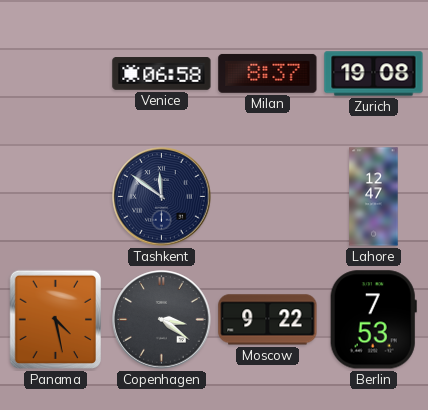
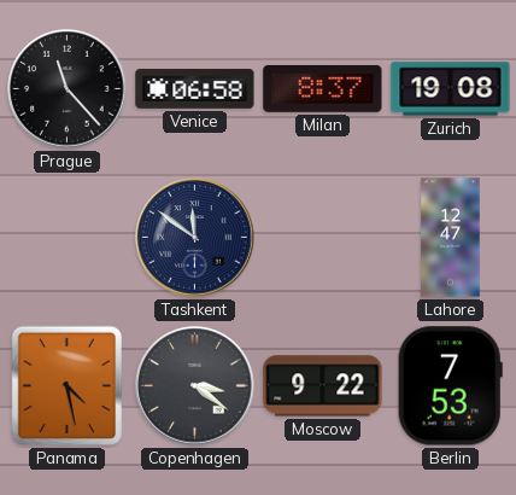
Prague: none -> 11:23
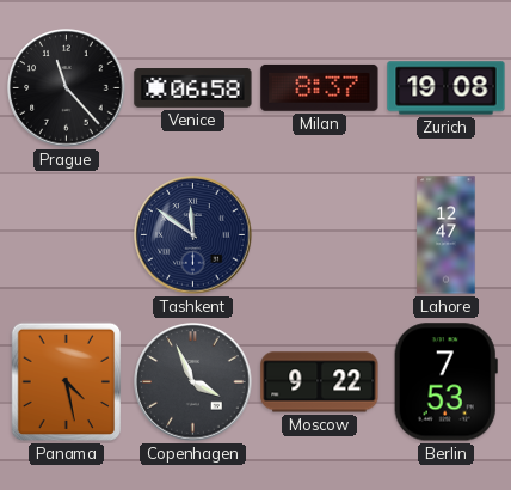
Copenhagen: 3:21 -> 3:56
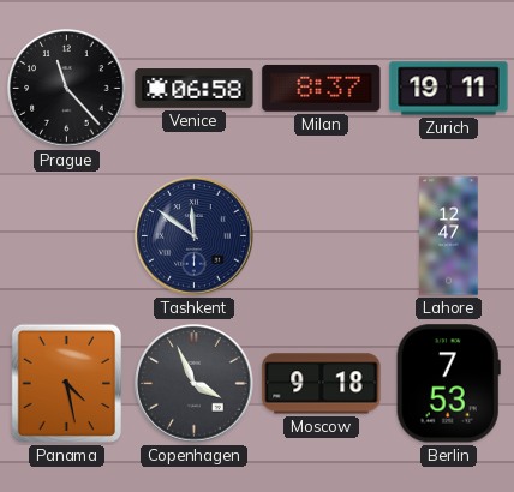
Zurich: 19:08 -> 19:11
Moscow: 9:22 -> 9:18
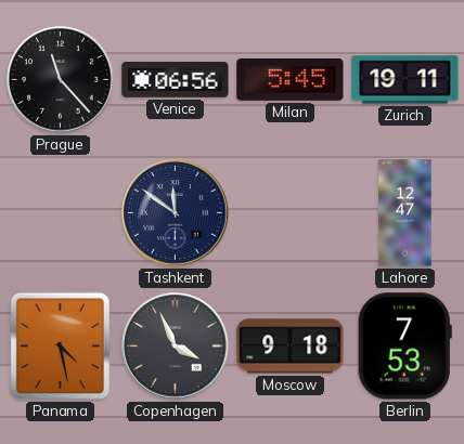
Venice: 06:58 -> 06:56
Milan: 8:37 -> 5:45
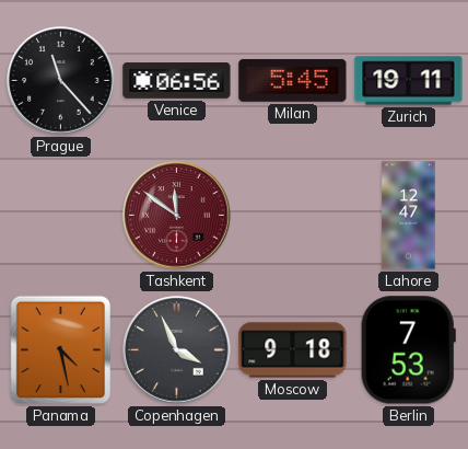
Tashkent dial: navy -> burgundy
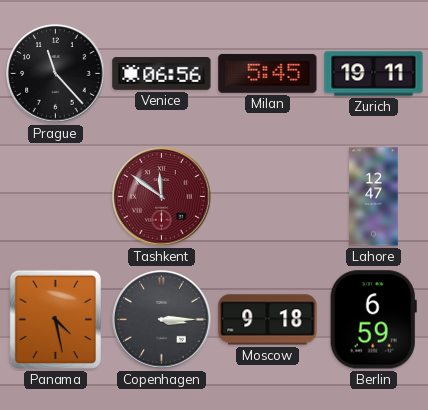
Copenhagen: 3:56 -> 3:15
Berlin: 7:53 -> 6:59
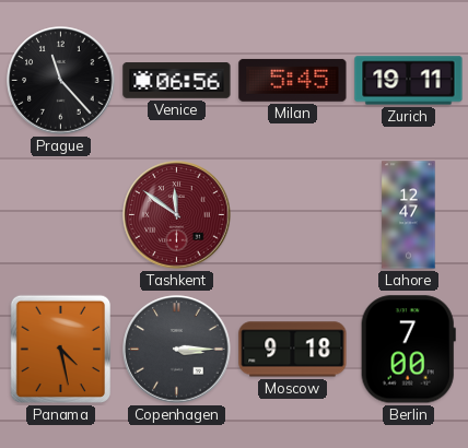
Berlin: 6:59 -> 7:00
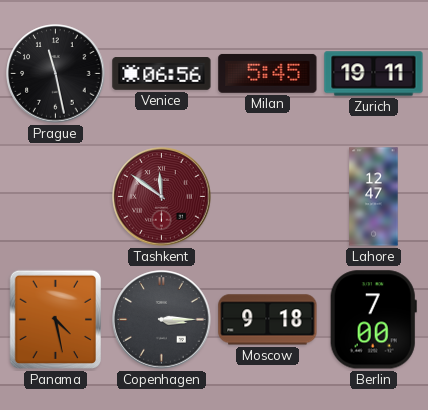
Prague: 11:23 -> 11:28
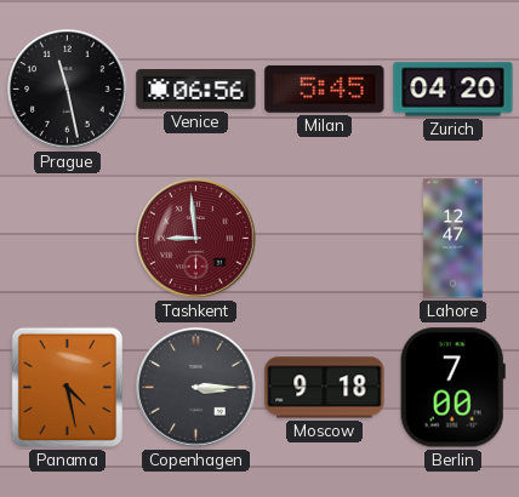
Zurich: 19:11 -> 04:20
Tashkent: 11:51 -> 8:59
